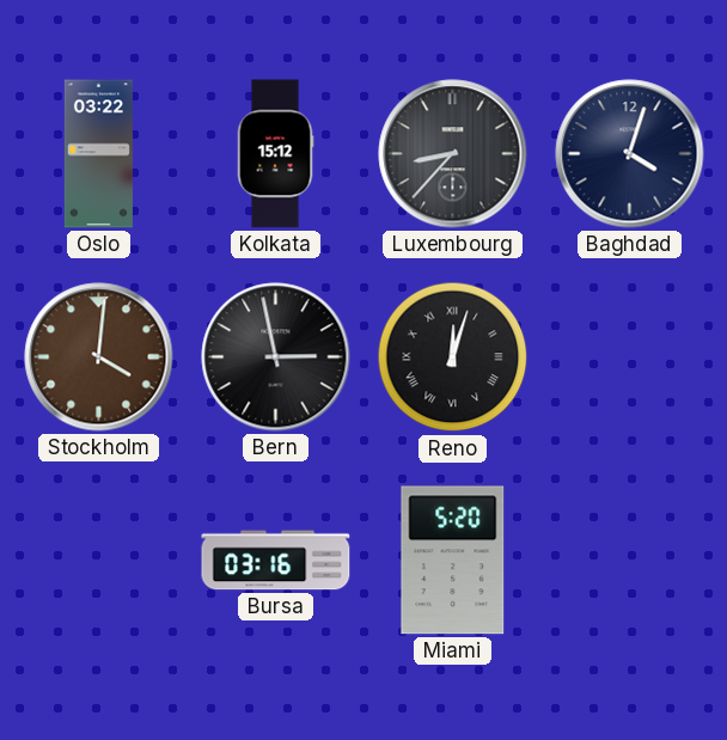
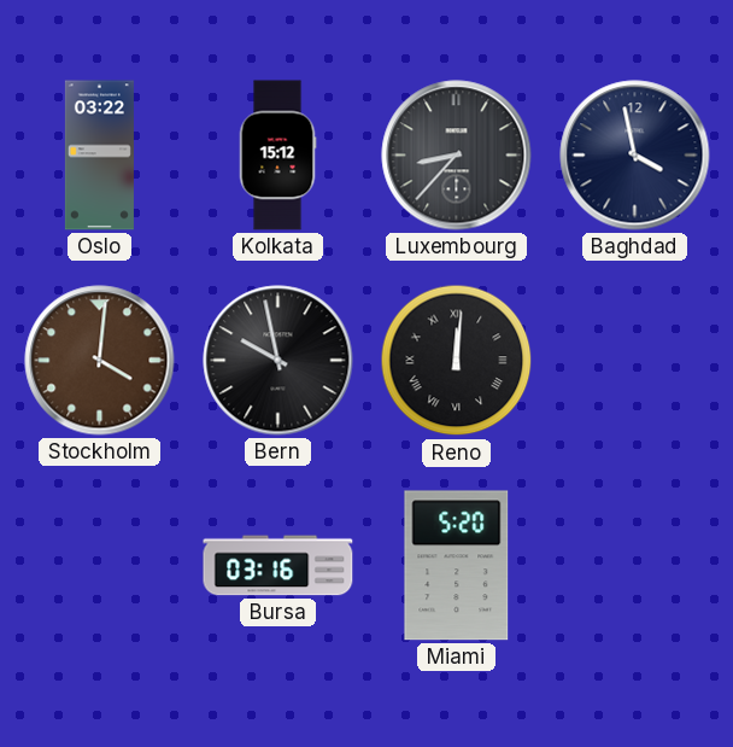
Baghdad: 4:03 -> 3:58
Bern: 2:58 -> 9:58
Reno: 12:03 -> 12:01
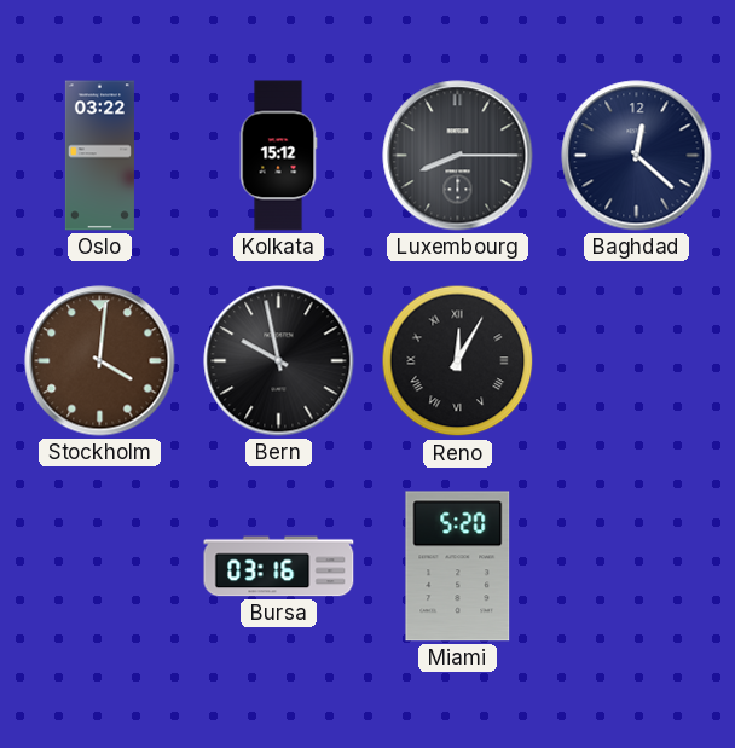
Luxembourg: 8:37 -> 8:15
Baghdad: 3:58 -> 12:22
Reno: 12:01 -> 12:05
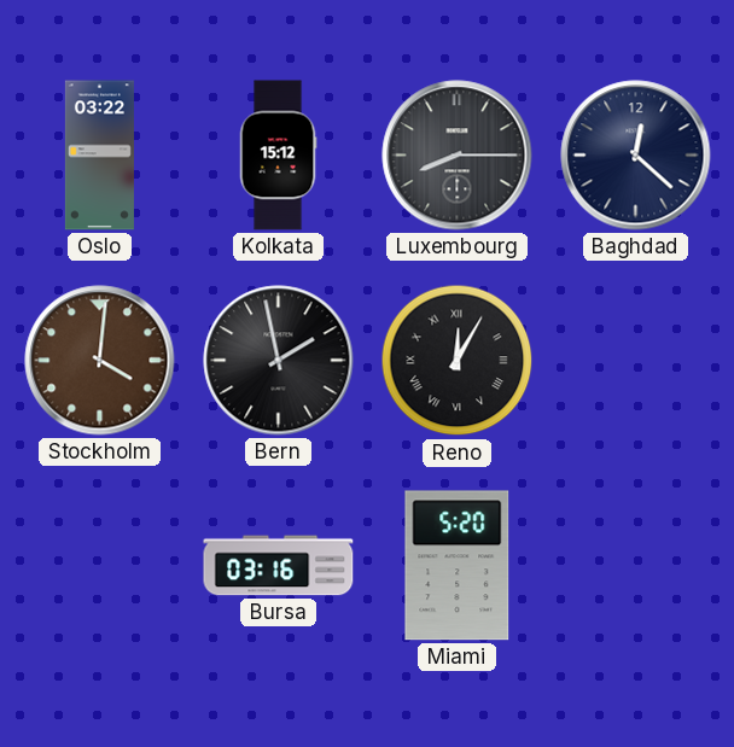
Bern: 9:58 -> 1:58
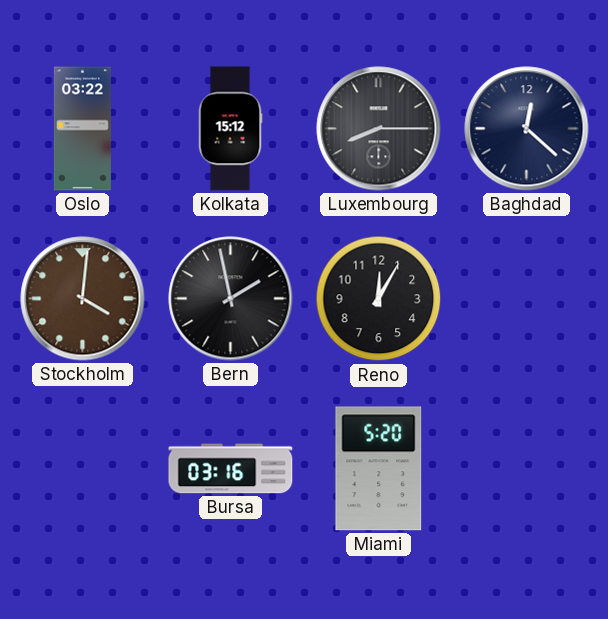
Reno numerals: Roman -> Arabic
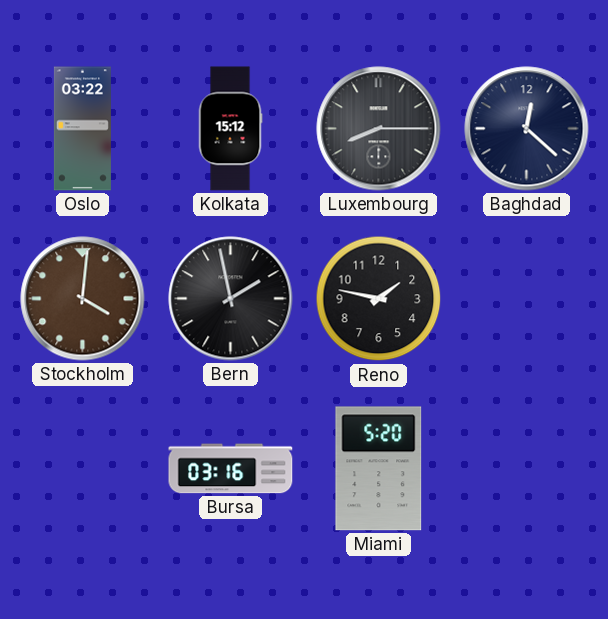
Reno: 12:05 -> 1:47
